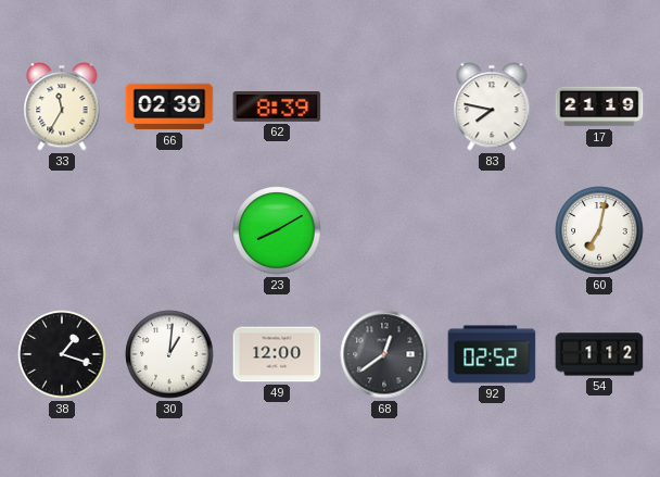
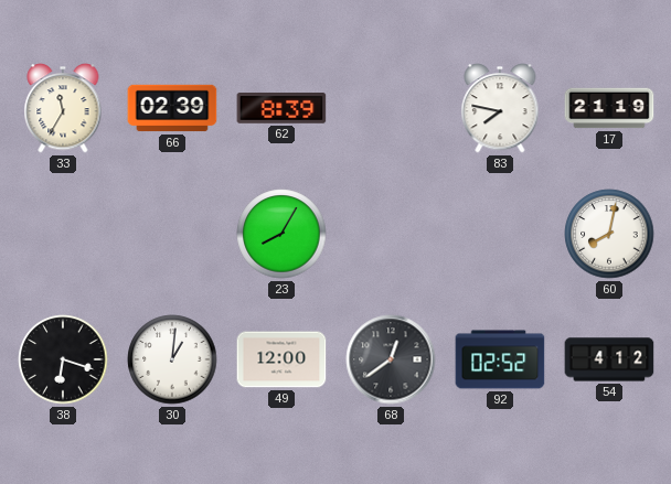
23: 8:10 -> 8:05
60: 7:02 -> 8:02
38: 1:18 -> 6:18
54: 1:12 -> 4:12
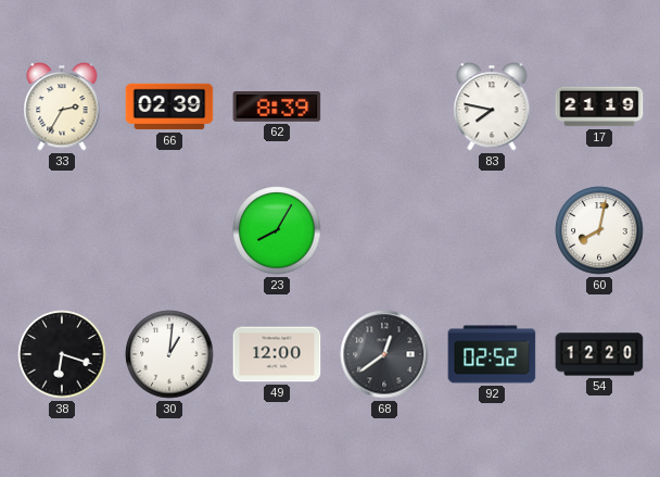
33: 11:35 -> 2:35
54: 4:12 -> 12:20
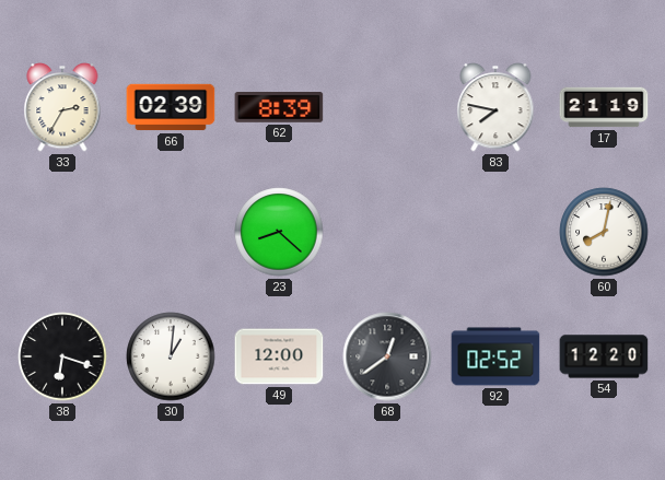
23: 8:05 -> 8:22
